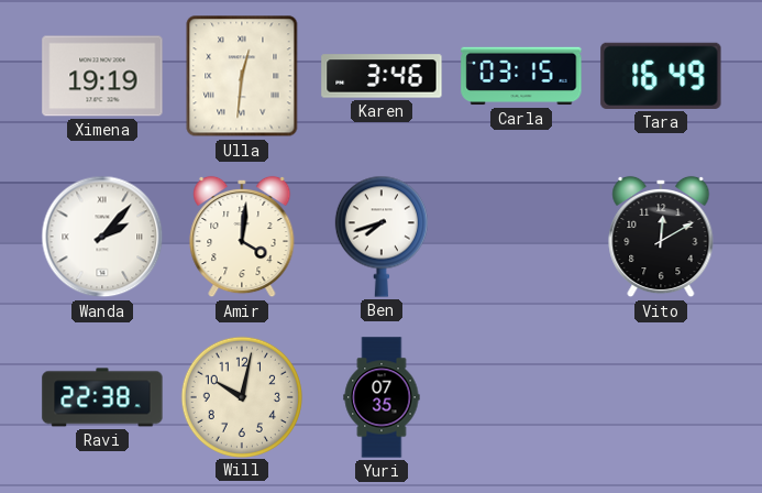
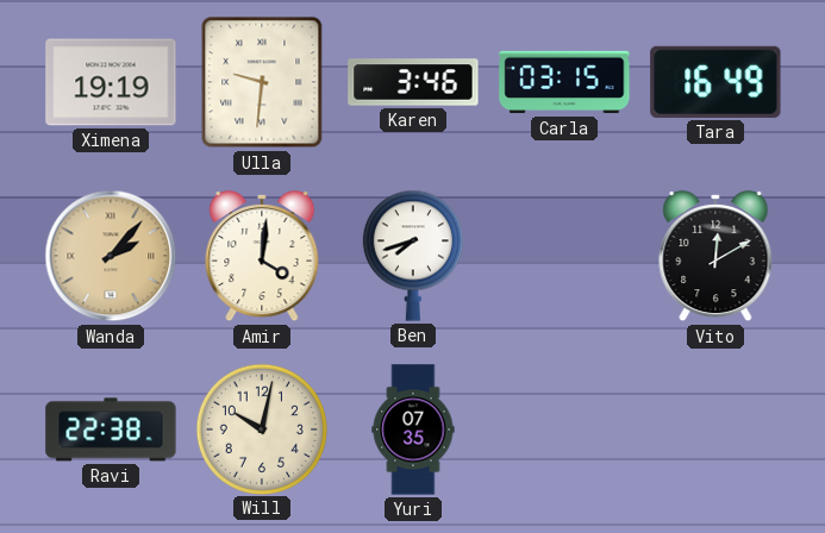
Ulla: 12:31 -> 9:31
Wanda dial: white -> champagne
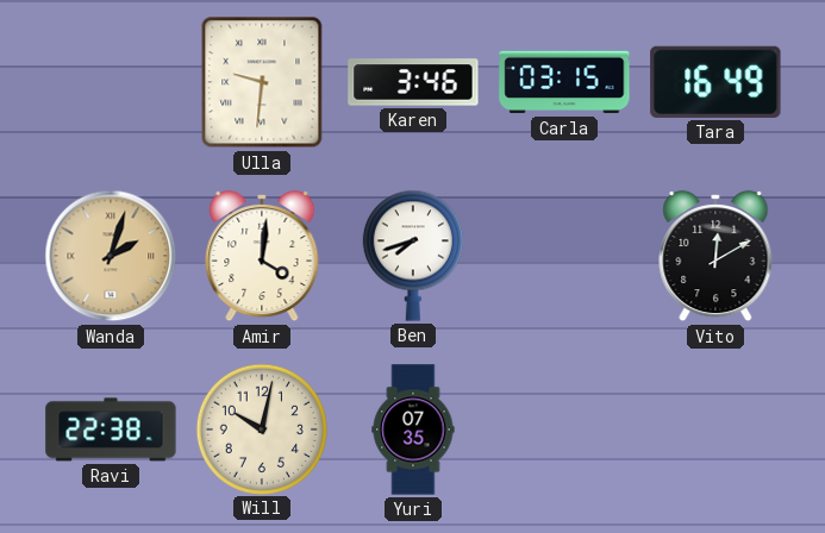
Ximena: 19:19 -> none
Wanda: 2:07 -> 2:03
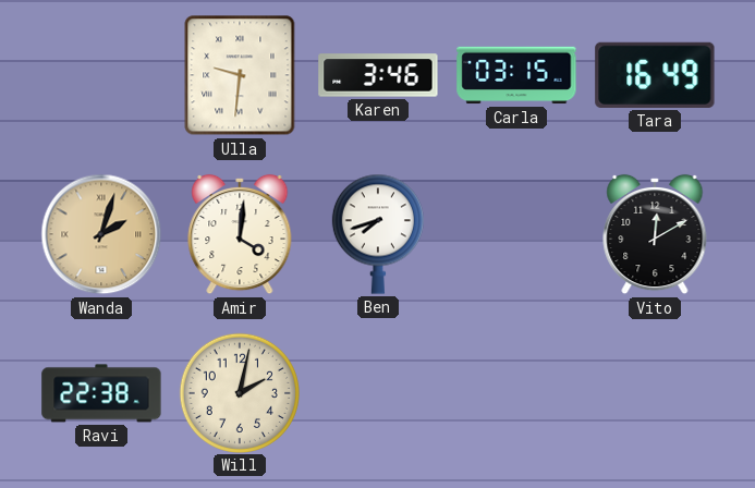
Will: 10:02 -> 2:02
Yuri: 07:35 -> none
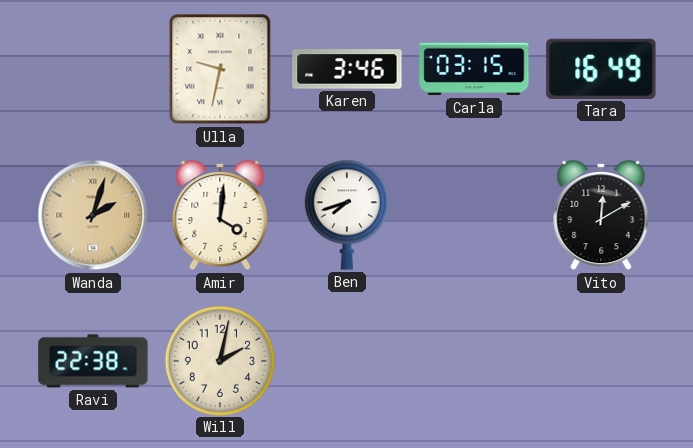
Ulla: 9:31 -> 9:32
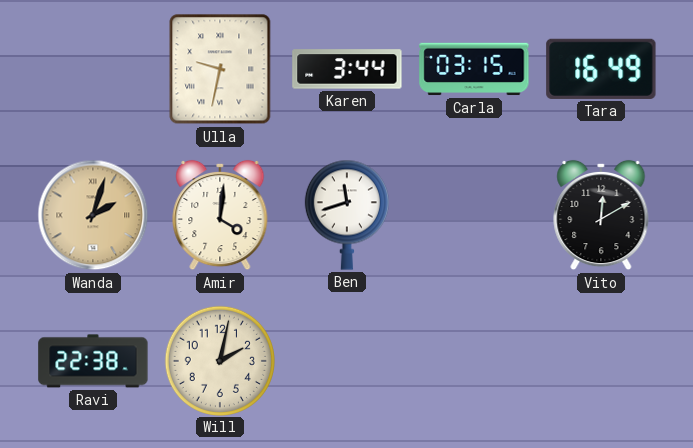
Karen: 3:46 -> 3:44
Ben: 7:42 -> 11:42
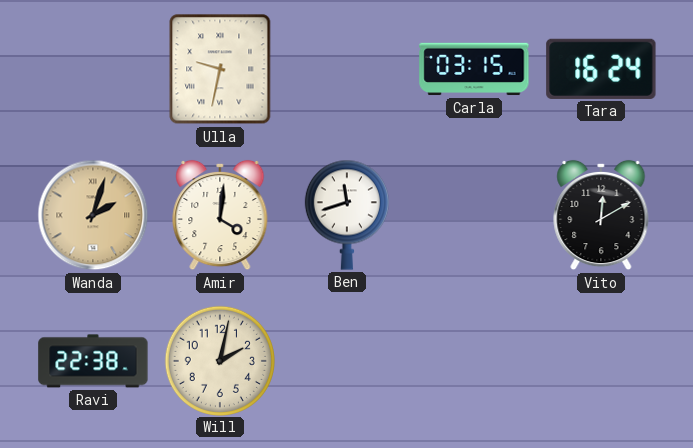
Karen: 3:44 -> none
Tara: 16:49 -> 16:24
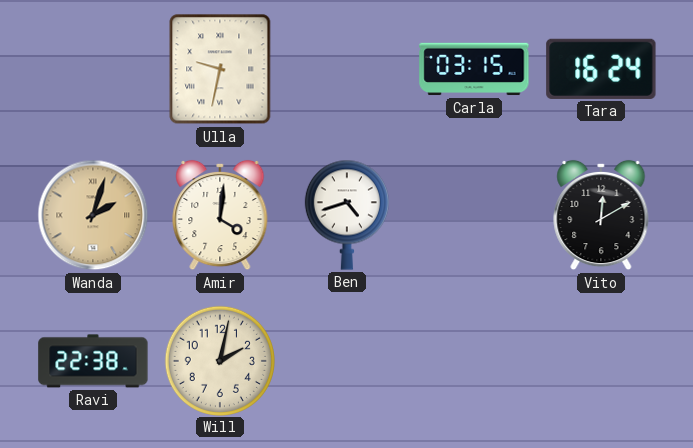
Ben: 11:42 -> 4:42
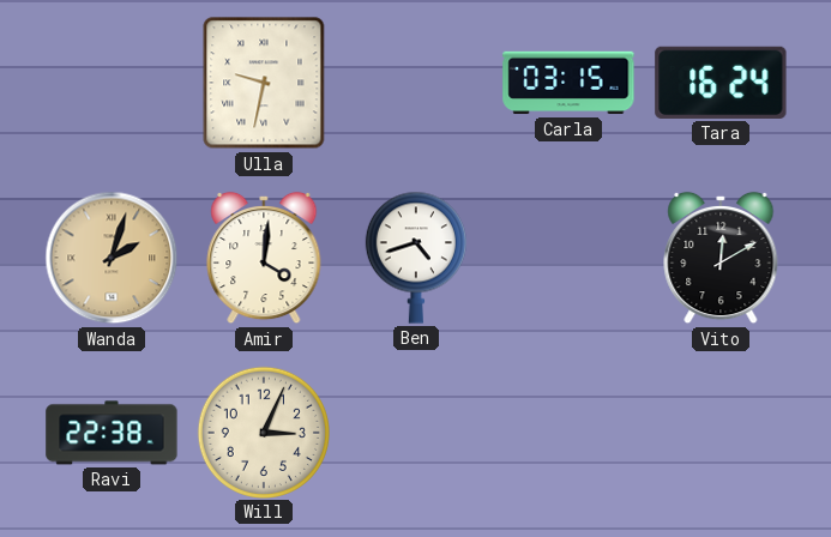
Will: 2:02 -> 3:04
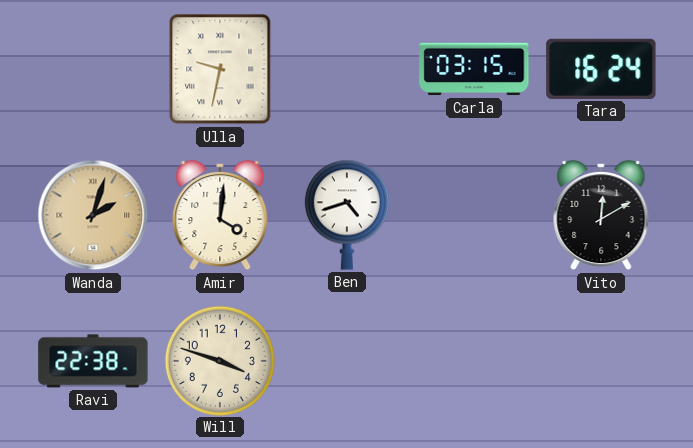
Will: 3:04 -> 3:48
